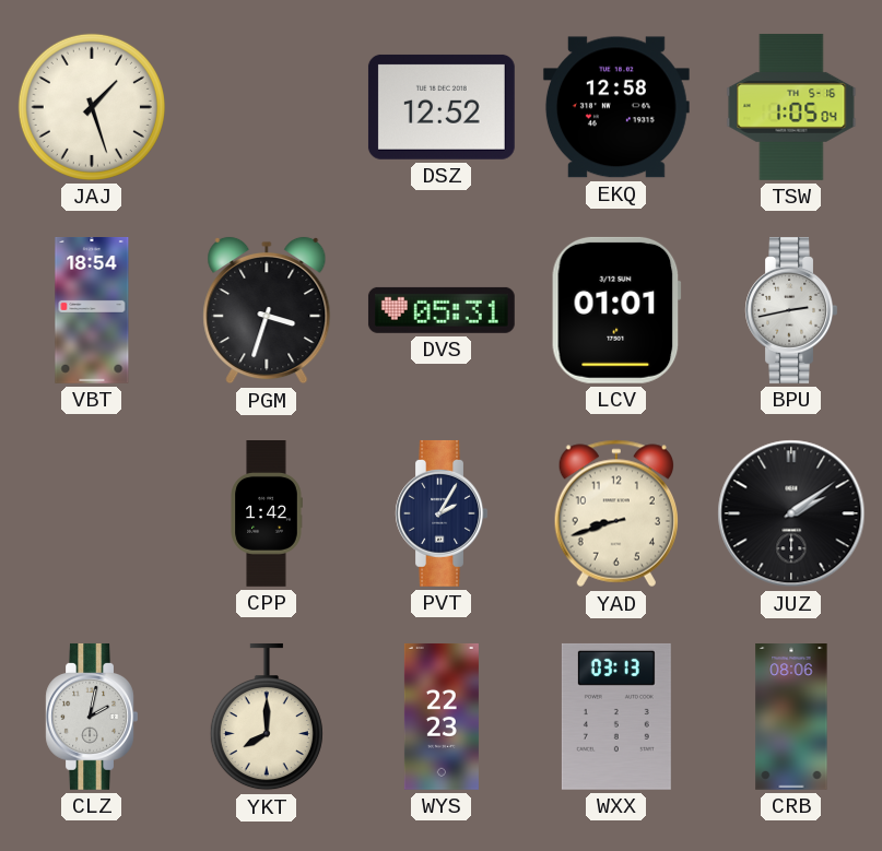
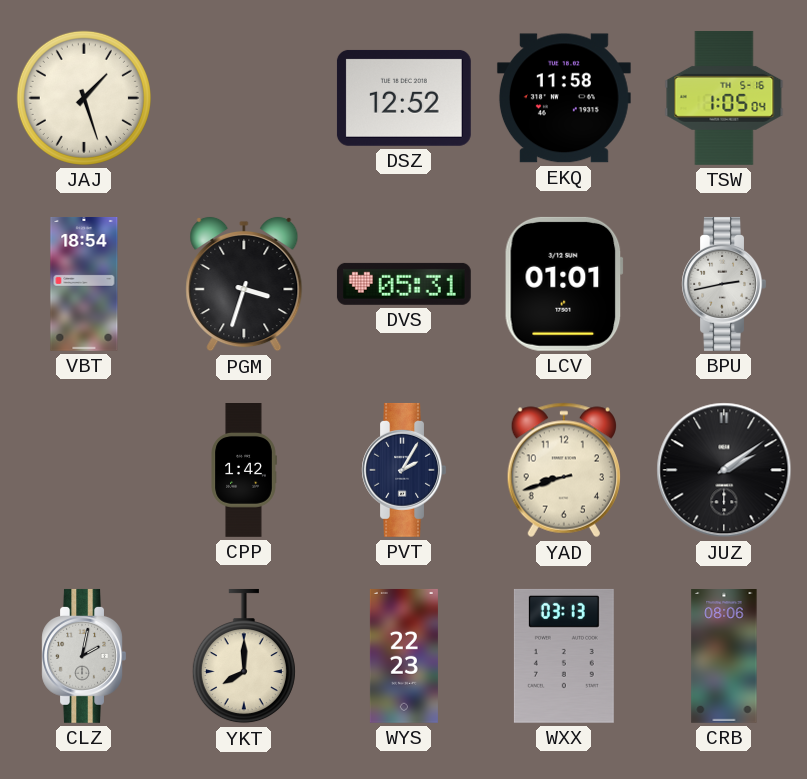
EKQ: 12:58 -> 11:58
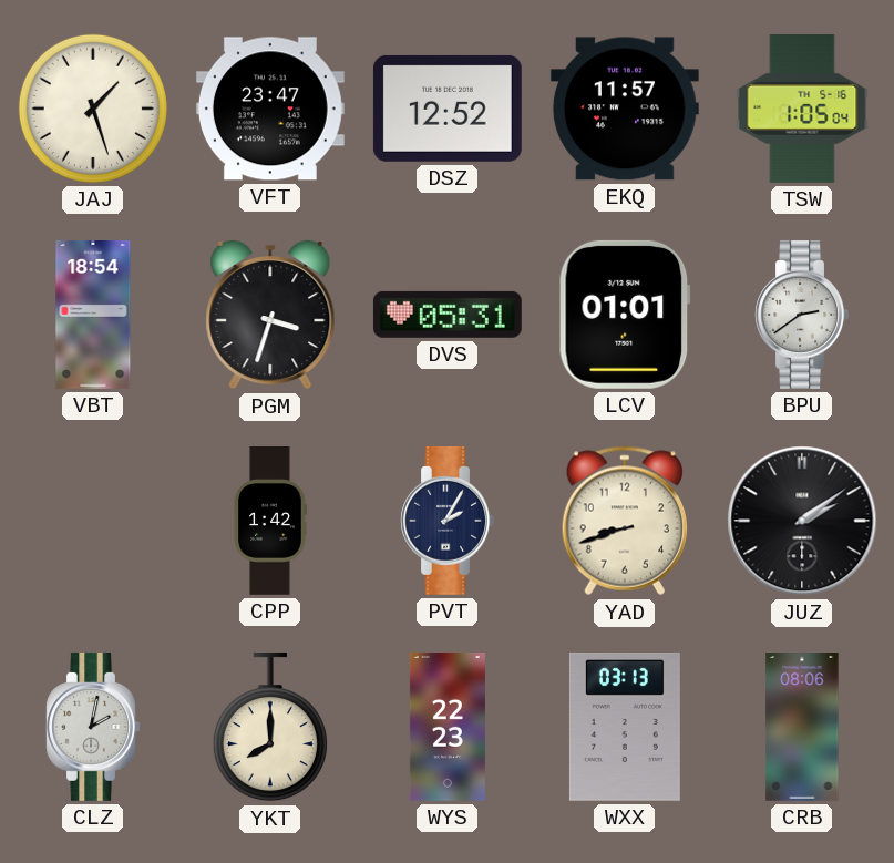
VFT: none -> 23:47
EKQ: 11:58 -> 11:57
BPU: 2:43 -> 2:39
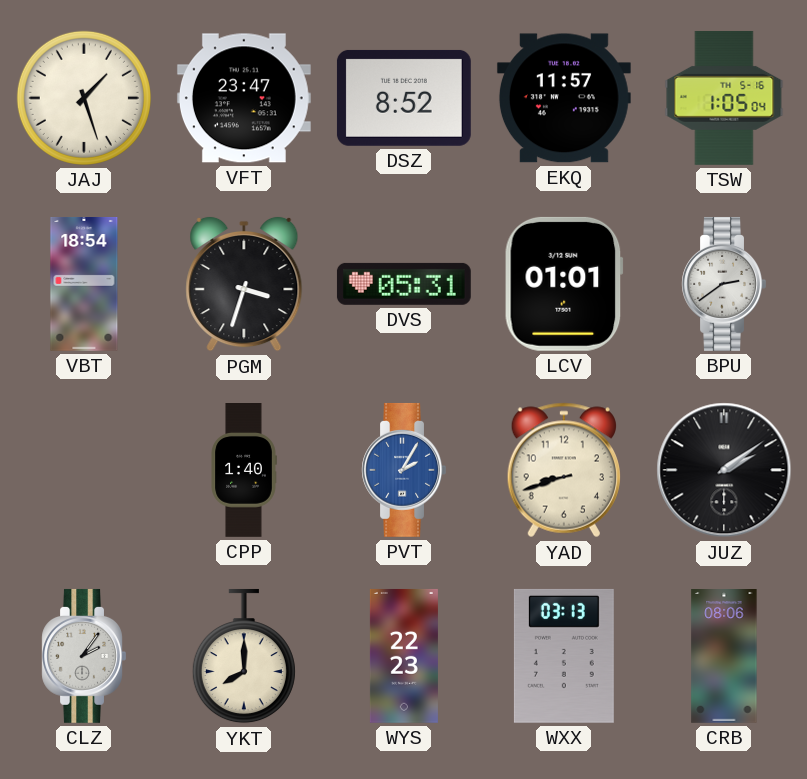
DSZ: 12:52 -> 8:52
CPP: 1:42 -> 1:40
PVT dial: navy -> blue
CLZ: 2:02 -> 2:06
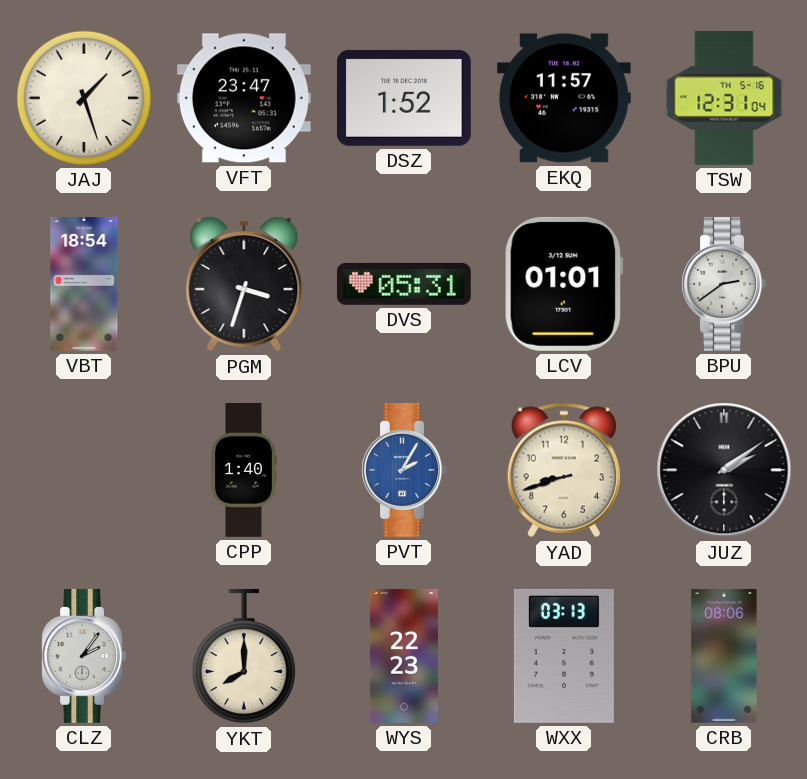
DSZ: 8:52 -> 1:52
TSW: 1:05 -> 12:31
